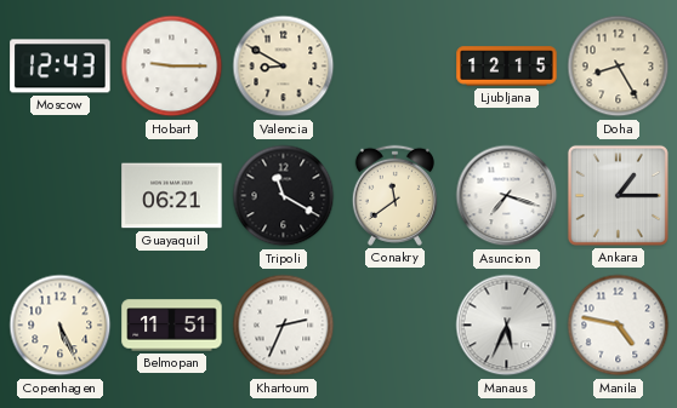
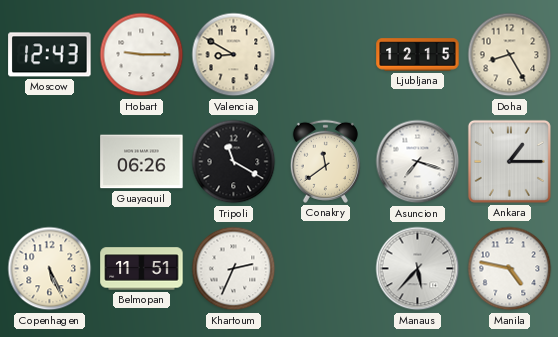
Guayaquil: 06:21 -> 06:26
Manaus: 5:34 -> 5:37
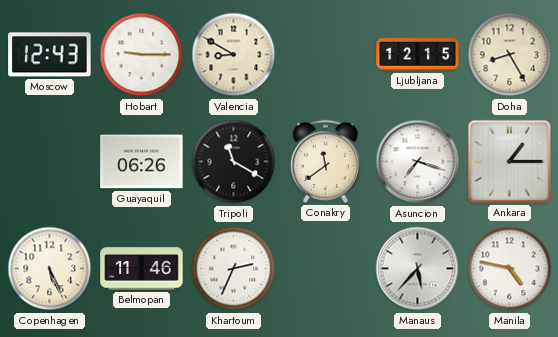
Belmopan: 11:51 -> 11:46
